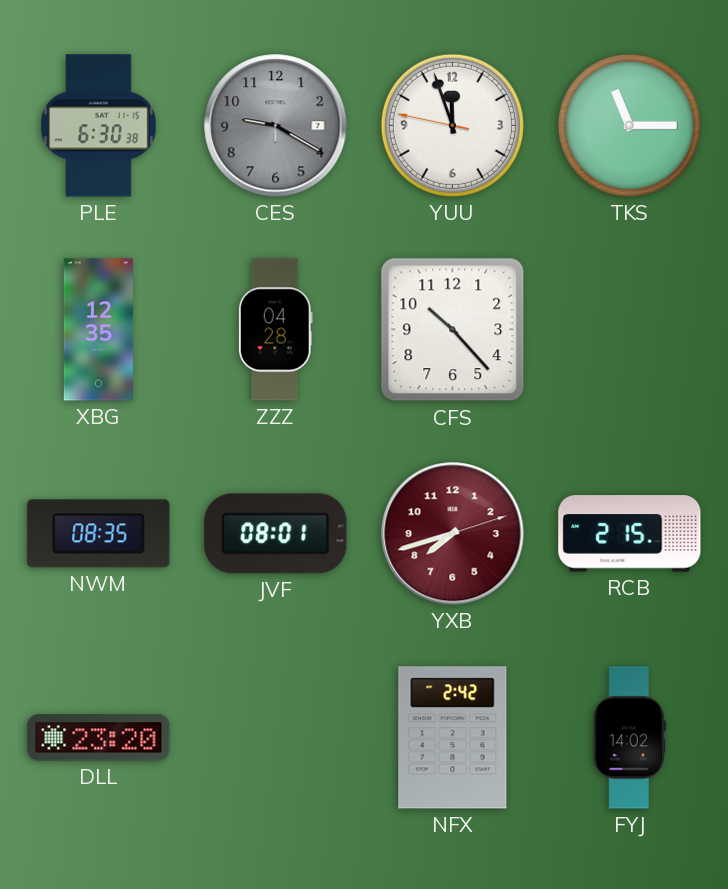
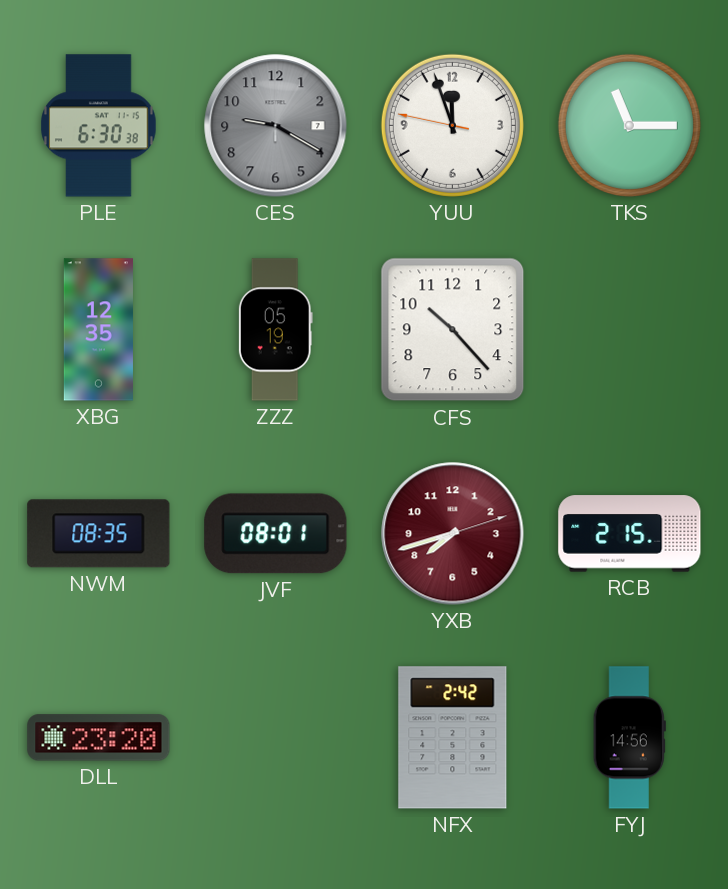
ZZZ: 04:28 -> 05:19
FYJ: 14:02 -> 14:56
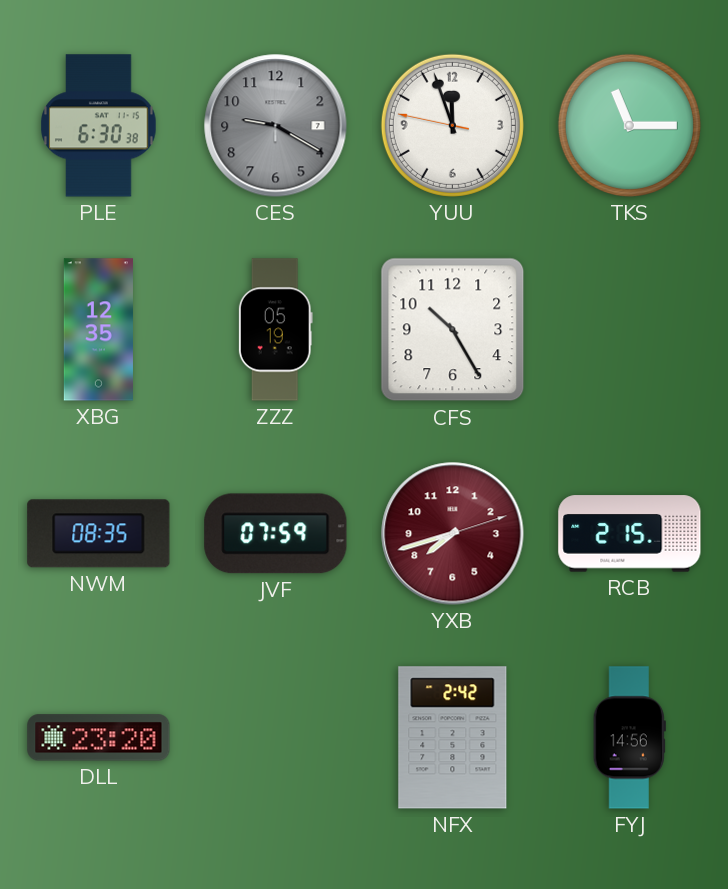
CFS: 10:23 -> 10:25
JVF: 08:01 -> 07:59
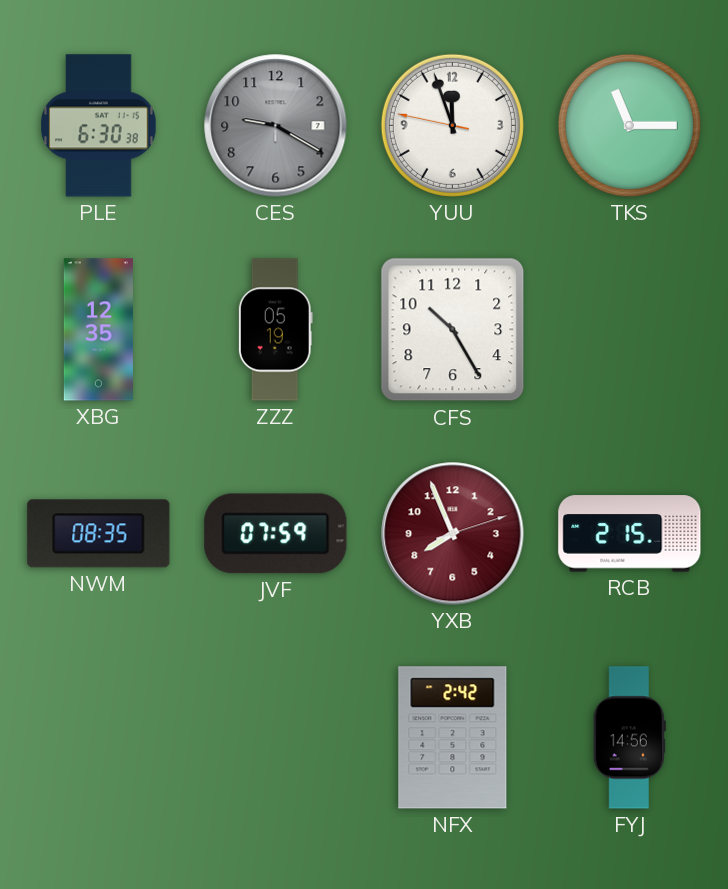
YXB: 7:42 -> 7:56
DLL: 23:20 -> none
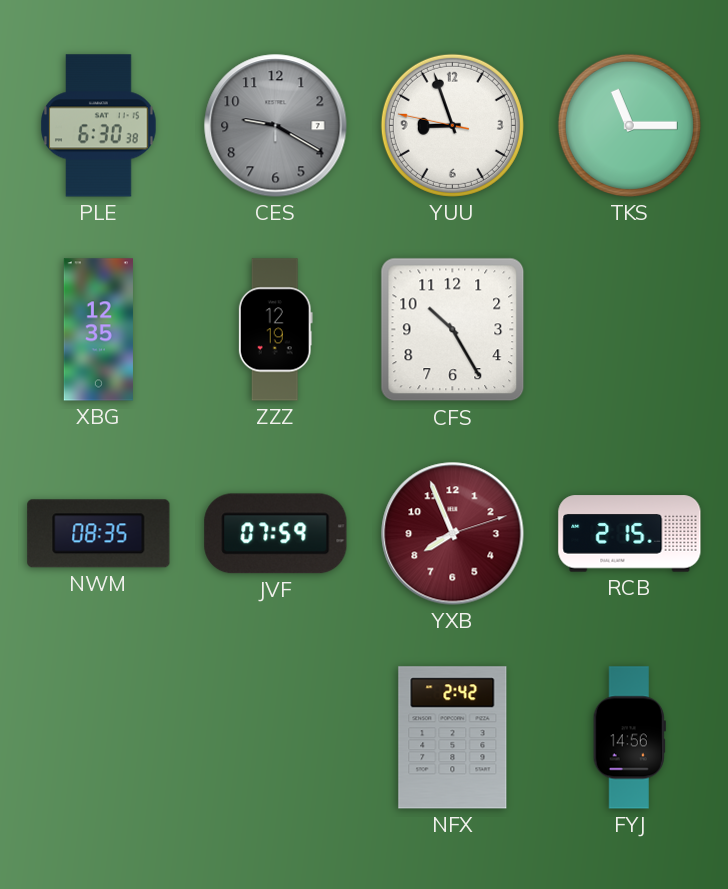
YUU: 11:56 -> 8:56
ZZZ: 05:19 -> 12:19
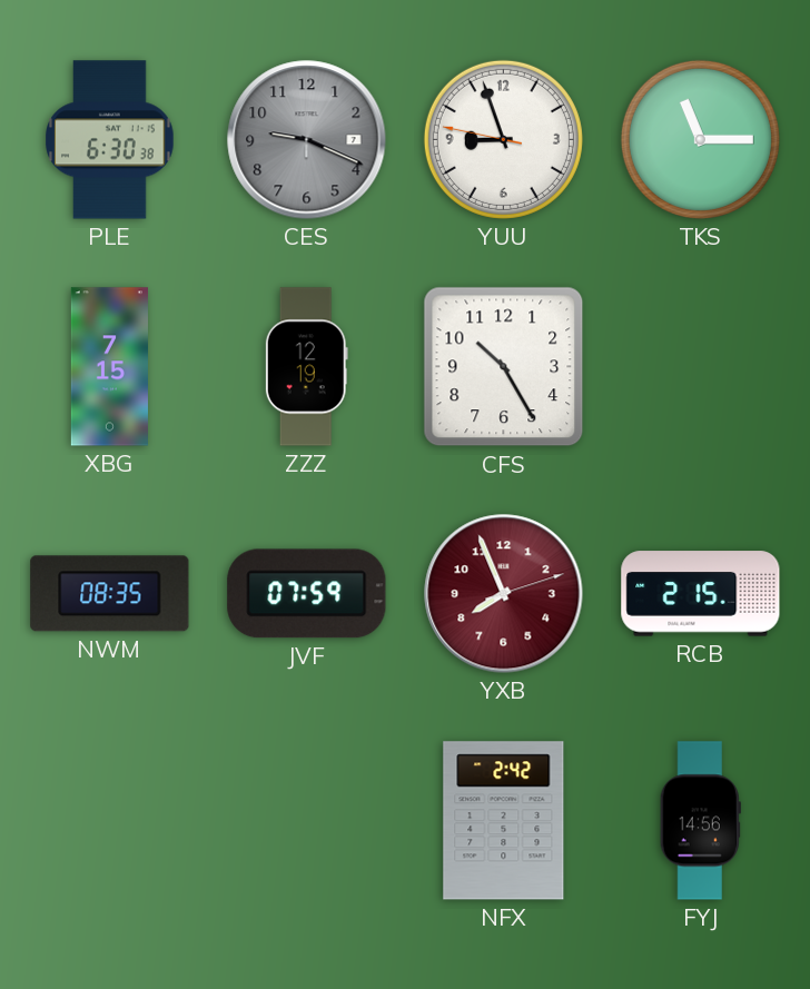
CES: 9:20 -> 9:19
XBG: 12:35 -> 7:15
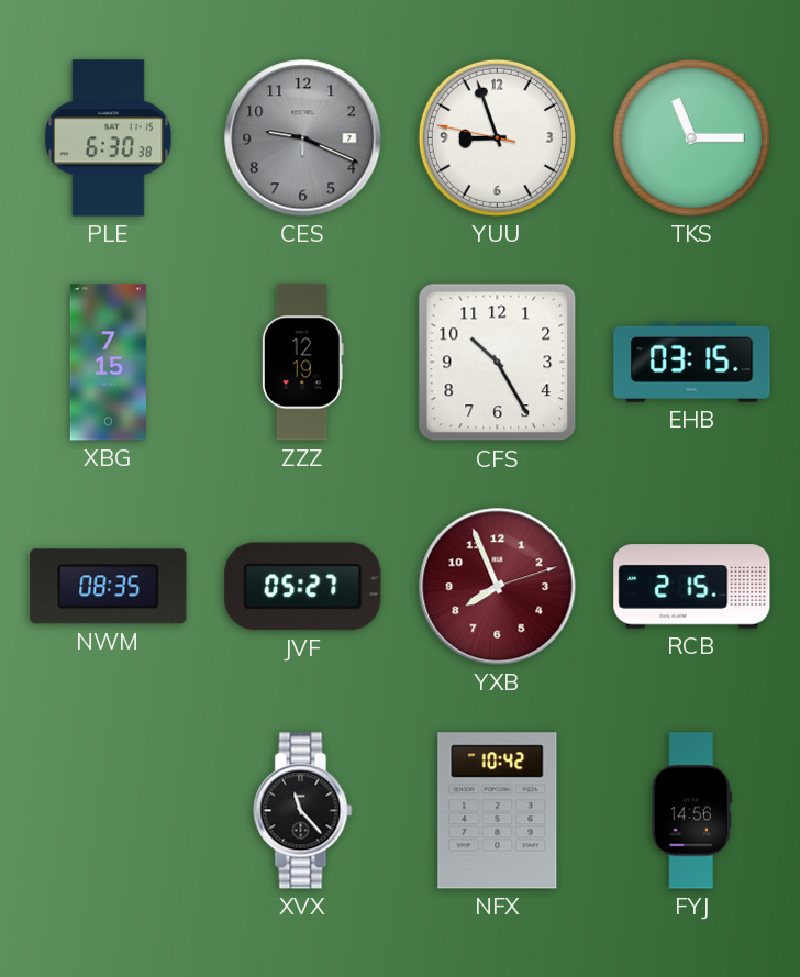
EHB: none -> 03:15
JVF: 07:59 -> 05:27
XVX: none -> 11:23
NFX: 2:42 -> 10:42
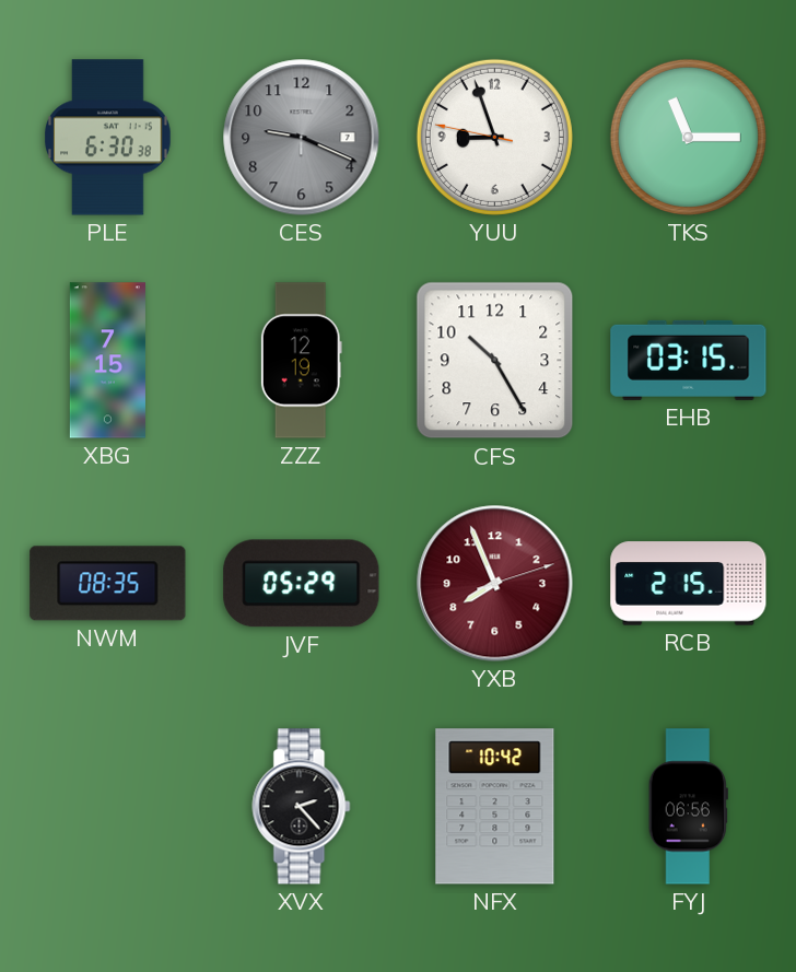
JVF: 05:27 -> 05:29
XVX: 11:23 -> 2:23
FYJ: 14:56 -> 06:56
